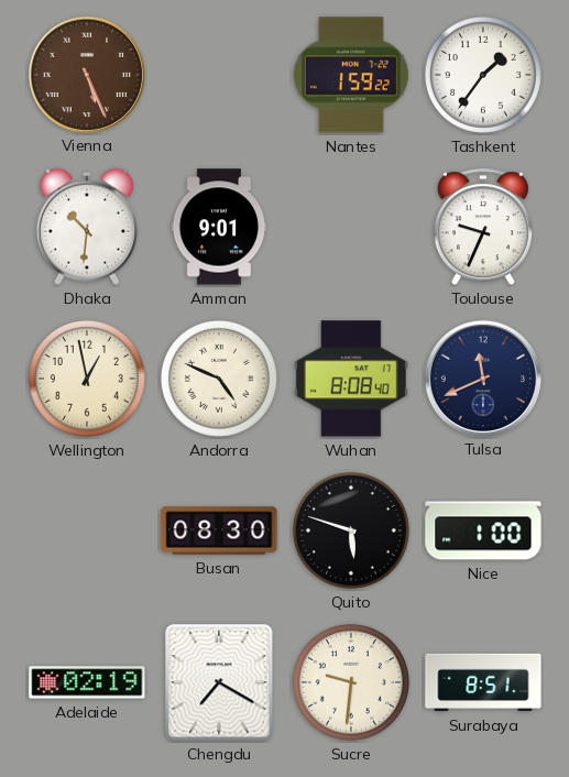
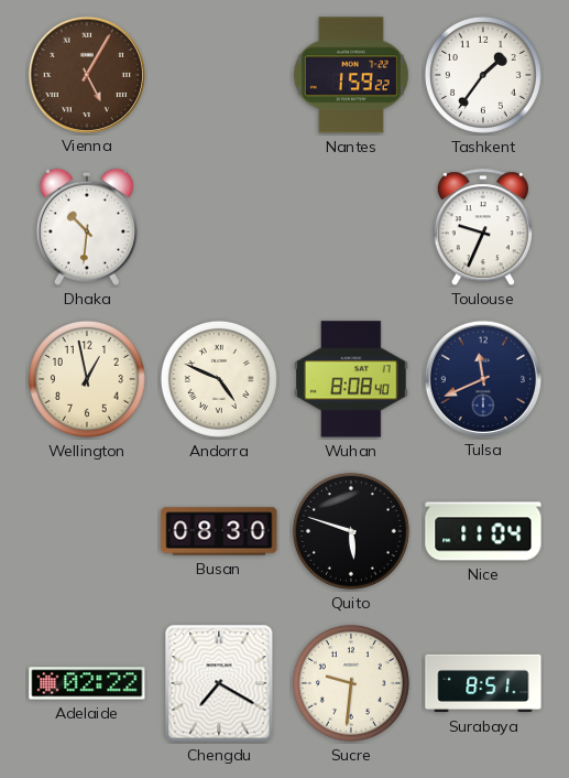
Vienna: 5:26 -> 5:05
Amman: 9:01 -> none
Nice: 1:00 -> 11:04
Adelaide: 02:19 -> 02:22
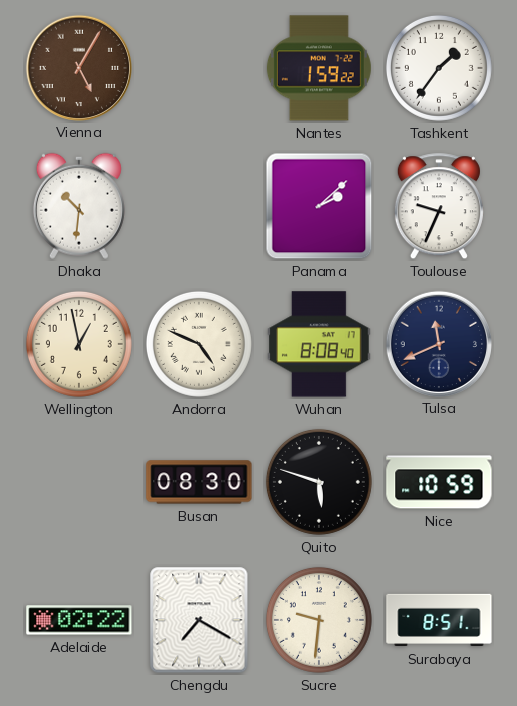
Panama: none -> 2:08
Nice: 11:04 -> 10:59
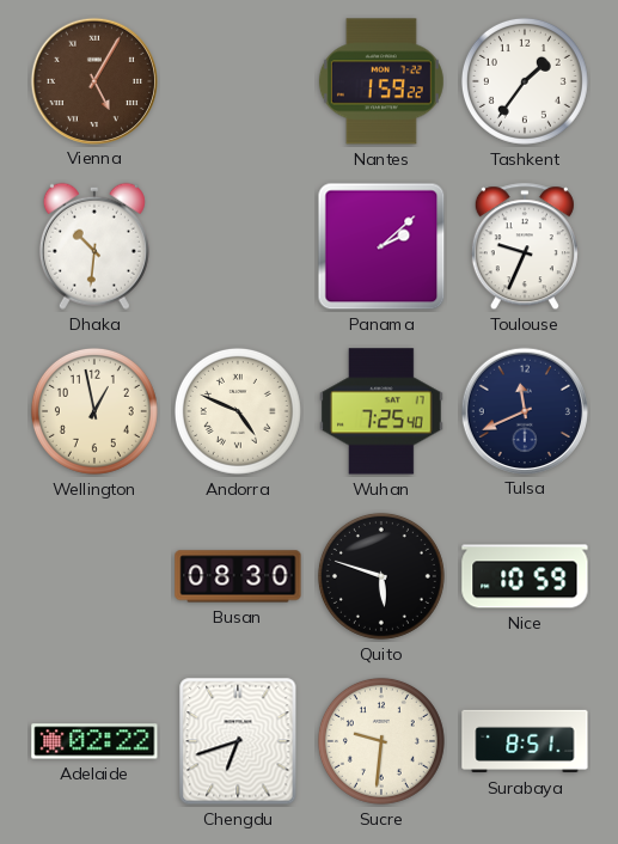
Wuhan: 8:08 -> 7:25
Chengdu: 7:20 -> 6:42
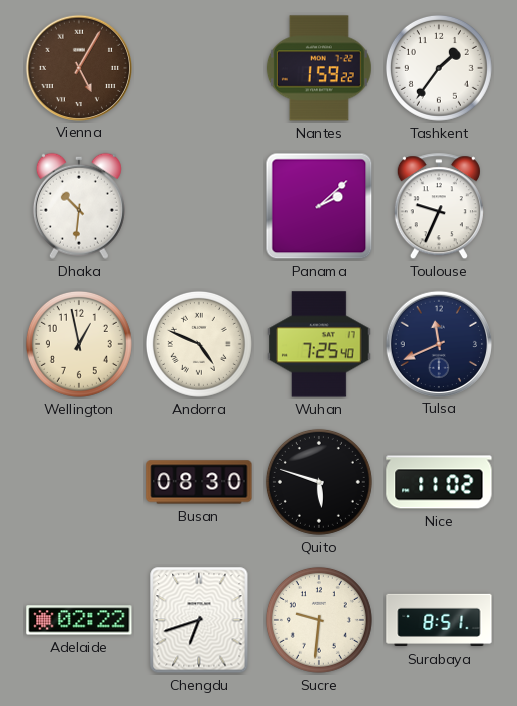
Nice: 10:59 -> 11:02
